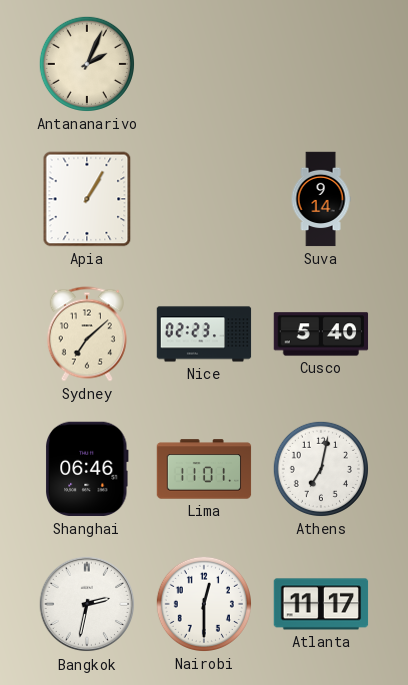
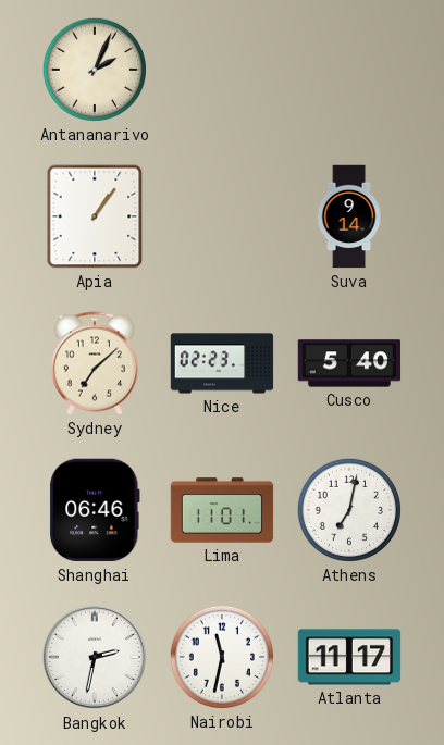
Apia: 1:05 -> 1:06
Nairobi: 12:30 -> 11:32
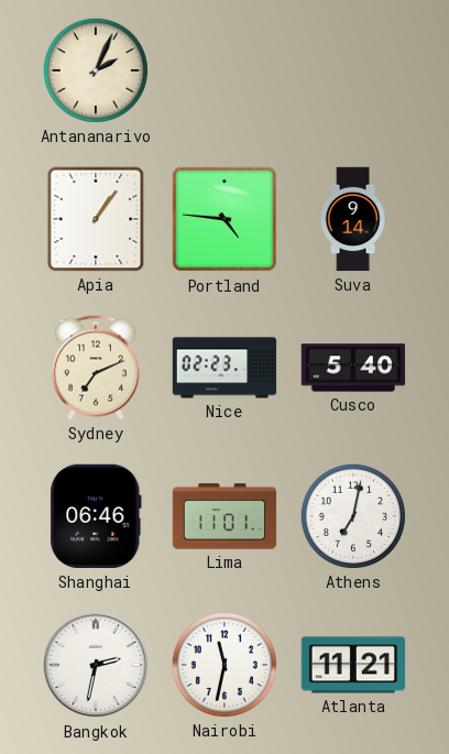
Portland: none -> 4:46
Sydney: 7:08 -> 7:11
Atlanta: 11:17 -> 11:21
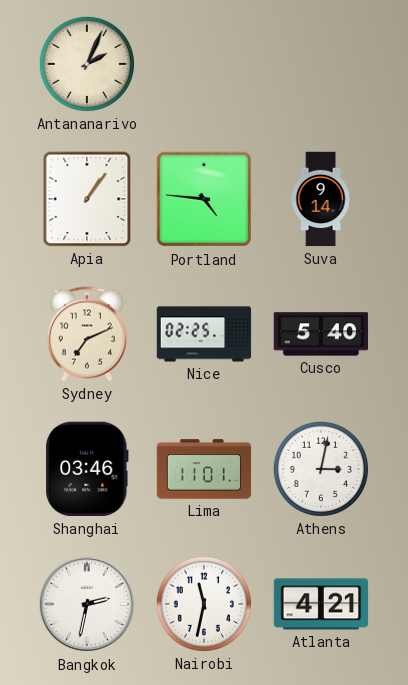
Nice: 02:23 -> 02:25
Shanghai: 06:46 -> 03:46
Athens: 7:02 -> 3:02
Atlanta: 11:21 -> 4:21
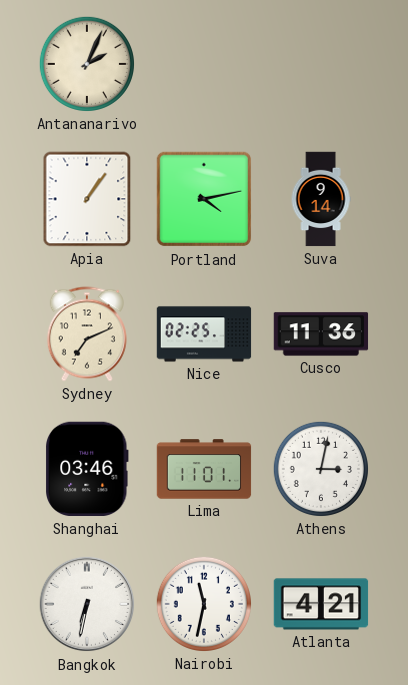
Portland: 4:46 -> 4:13
Cusco: 5:40 -> 11:36
Bangkok: 2:32 -> 6:32
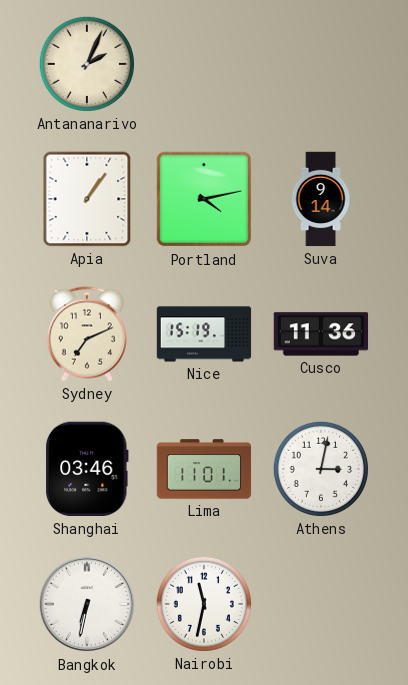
Nice: 02:25 -> 15:19
Atlanta: 4:21 -> none
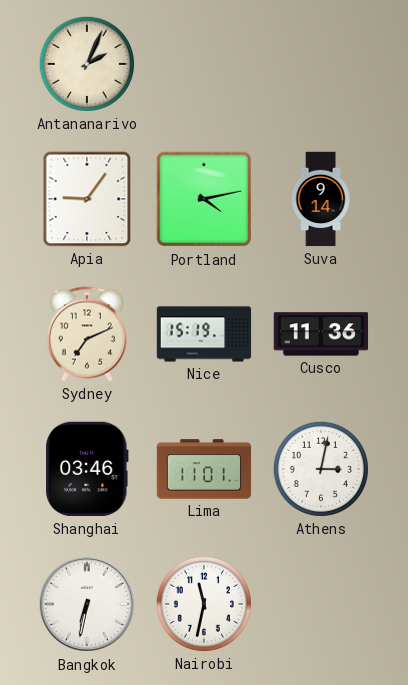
Apia: 1:06 -> 9:06
